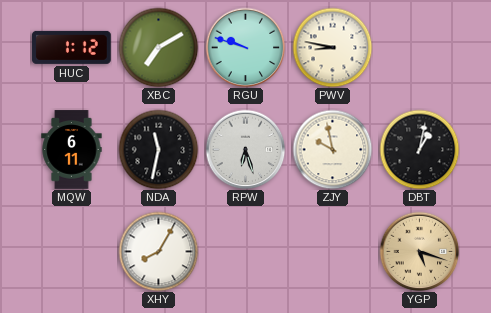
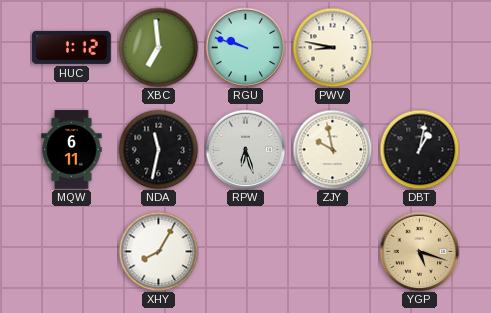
XBC: 7:10 -> 6:59
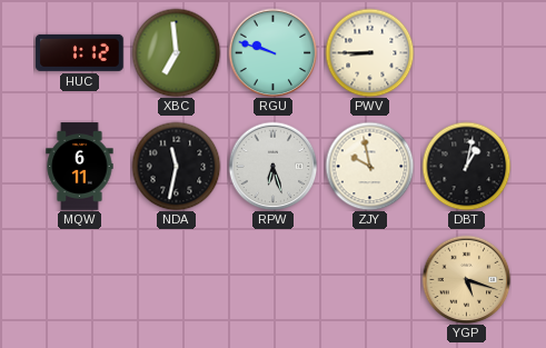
PWV: 8:47 -> 8:45
XHY: 8:05 -> none
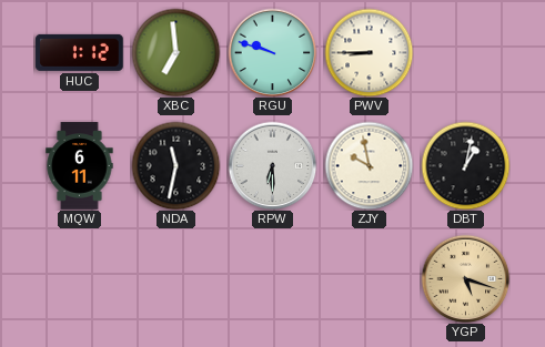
RPW: 6:27 -> 6:30
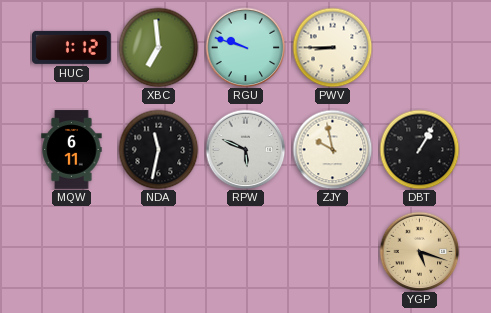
RPW: 6:30 -> 5:49
DBT: 1:02 -> 1:05
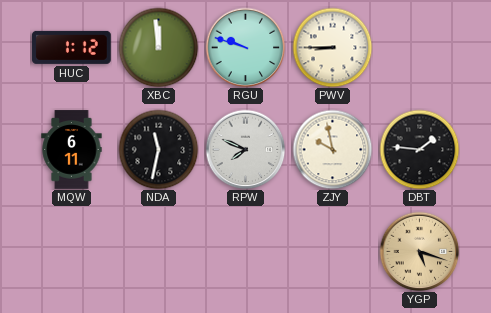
XBC: 6:59 -> 11:59
RPW: 5:49 -> 7:49
DBT: 1:05 -> 1:46
